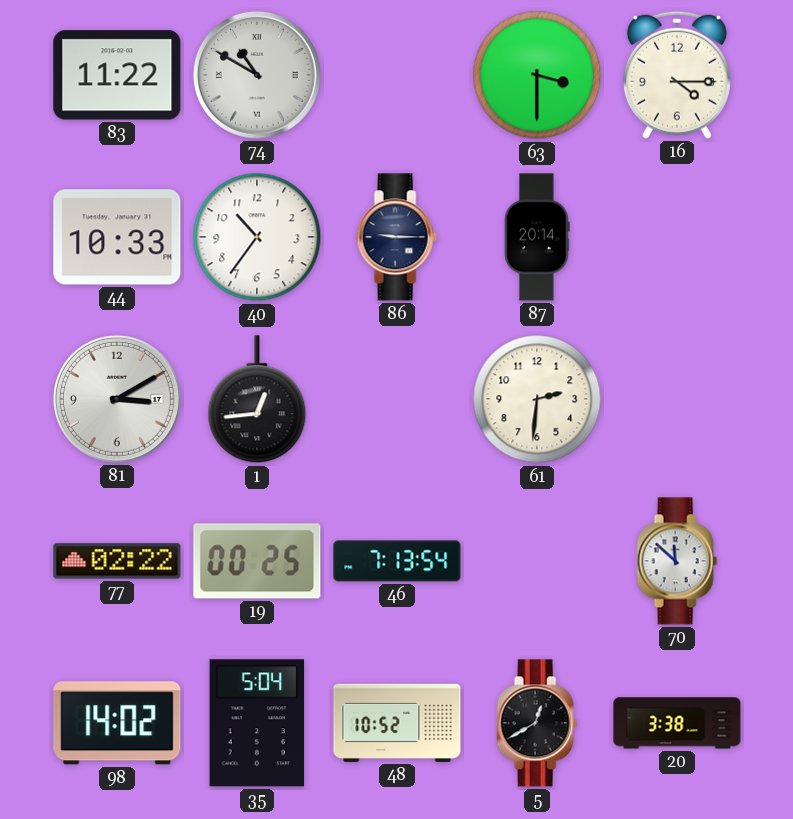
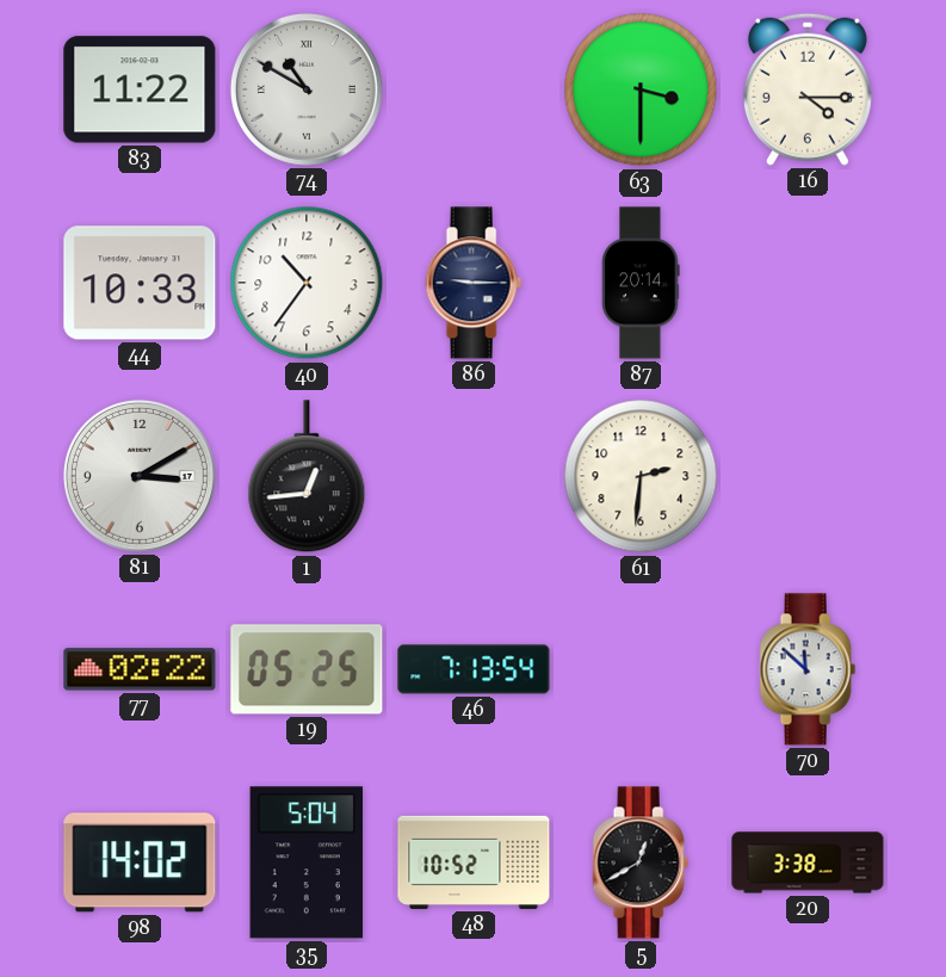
19: 00:25 -> 05:25
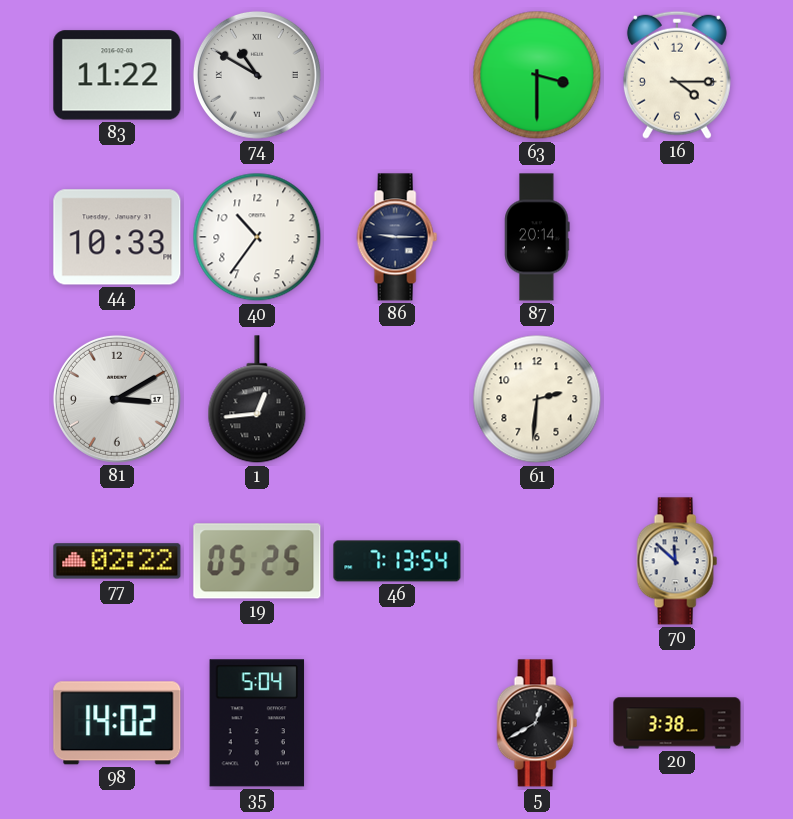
48: 10:52 -> none
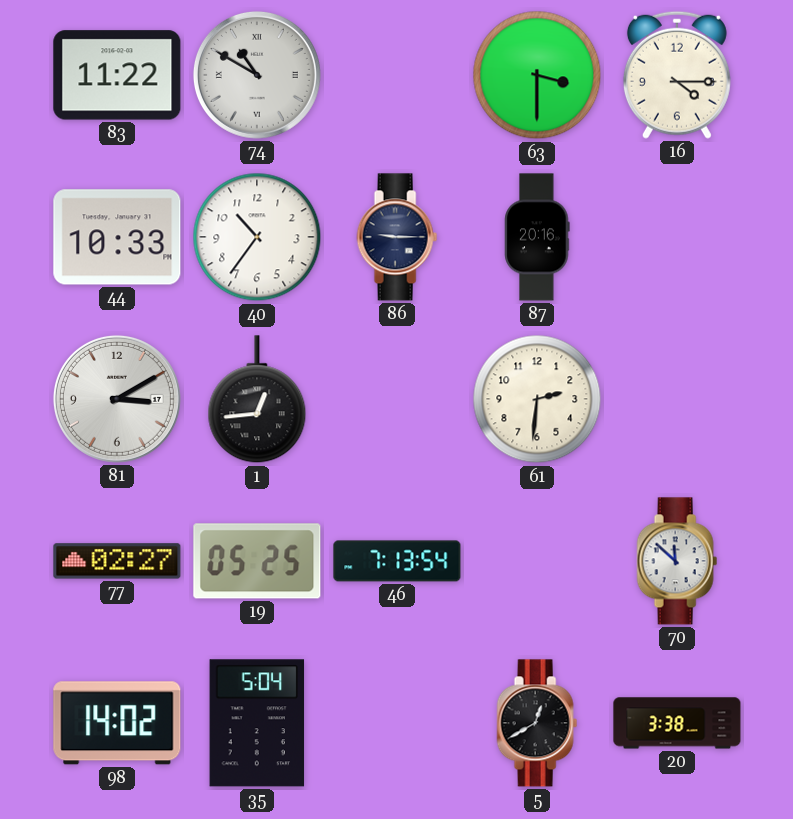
87: 20:14 -> 20:16
77: 02:22 -> 02:27
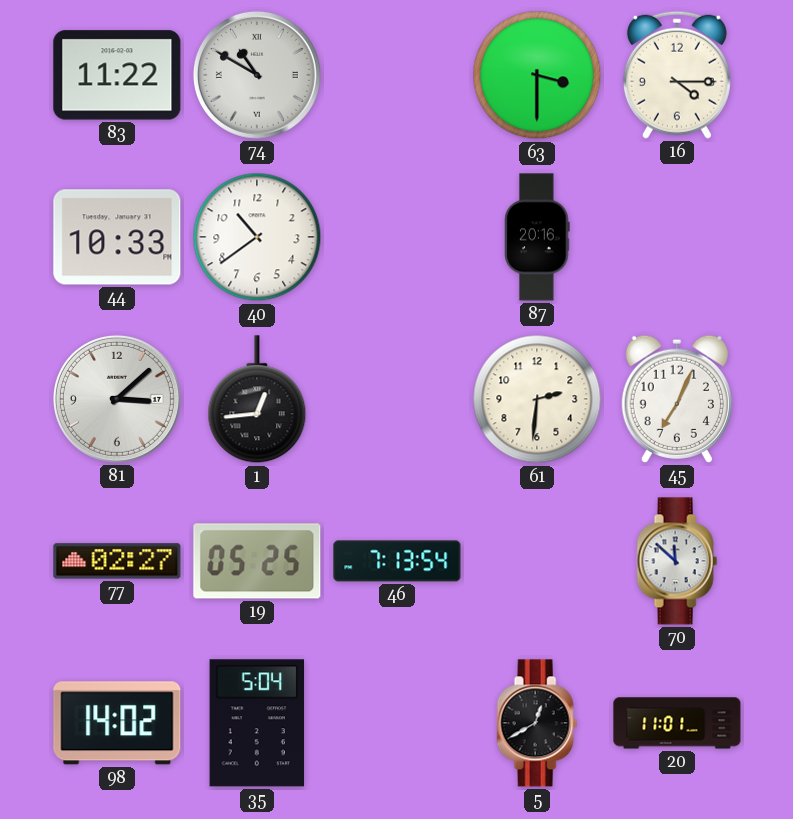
40: 10:36 -> 10:39
86: 9:15 -> none
81: 3:10 -> 3:08
45: none -> 7:04
20: 3:38 -> 11:01
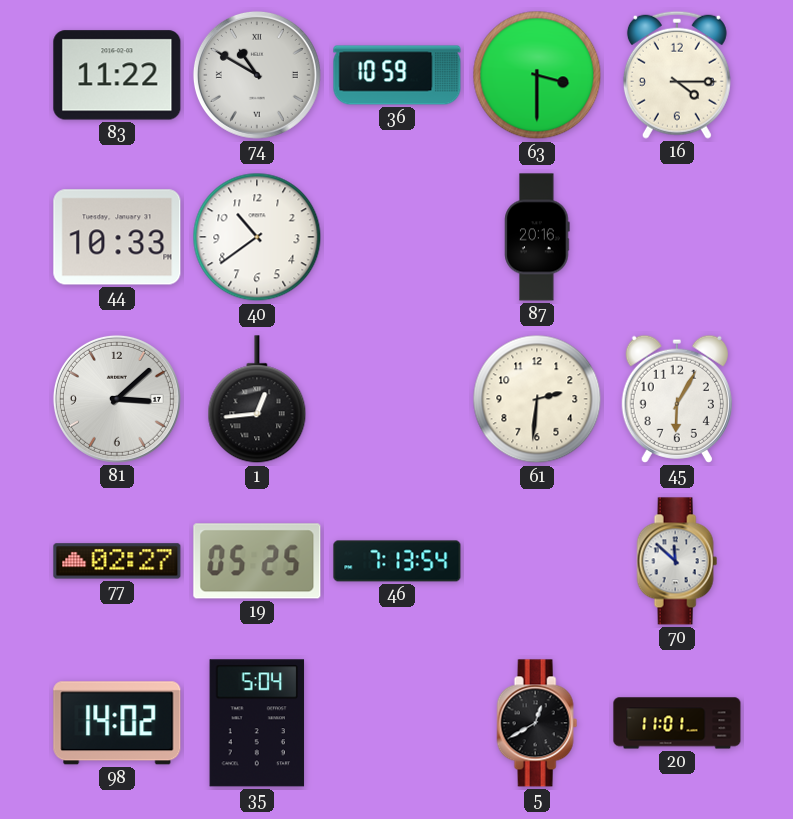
36: none -> 10:59
45: 7:04 -> 6:05
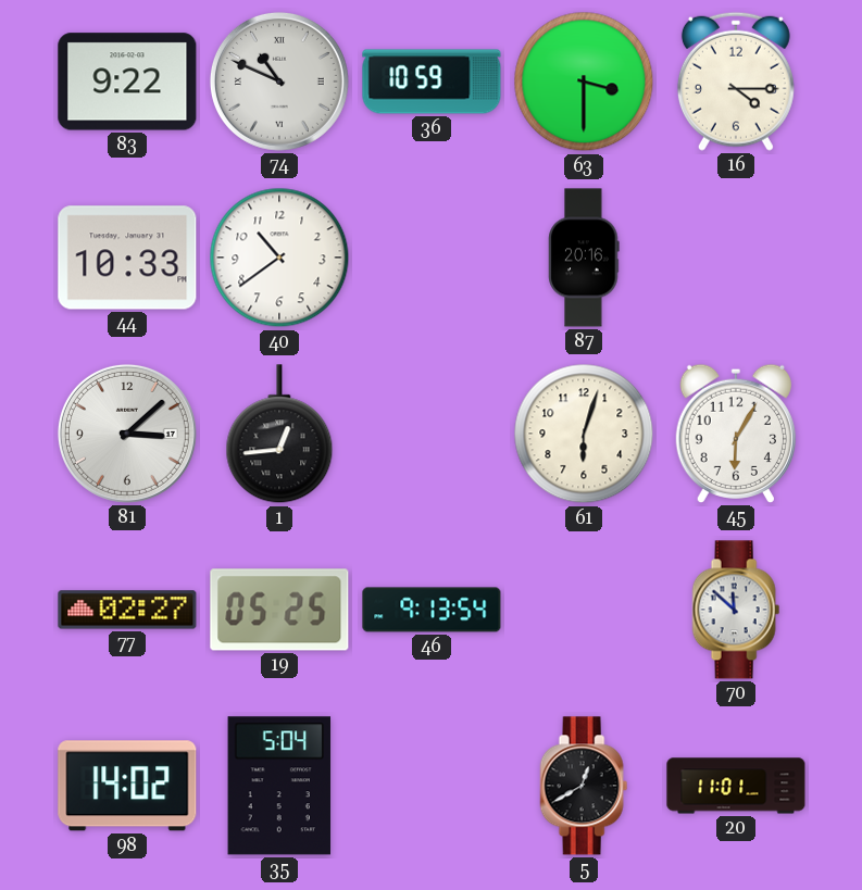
83: 11:22 -> 9:22
74: 10:50 -> 10:49
61: 2:31 -> 6:03
46: 7:13 -> 9:13
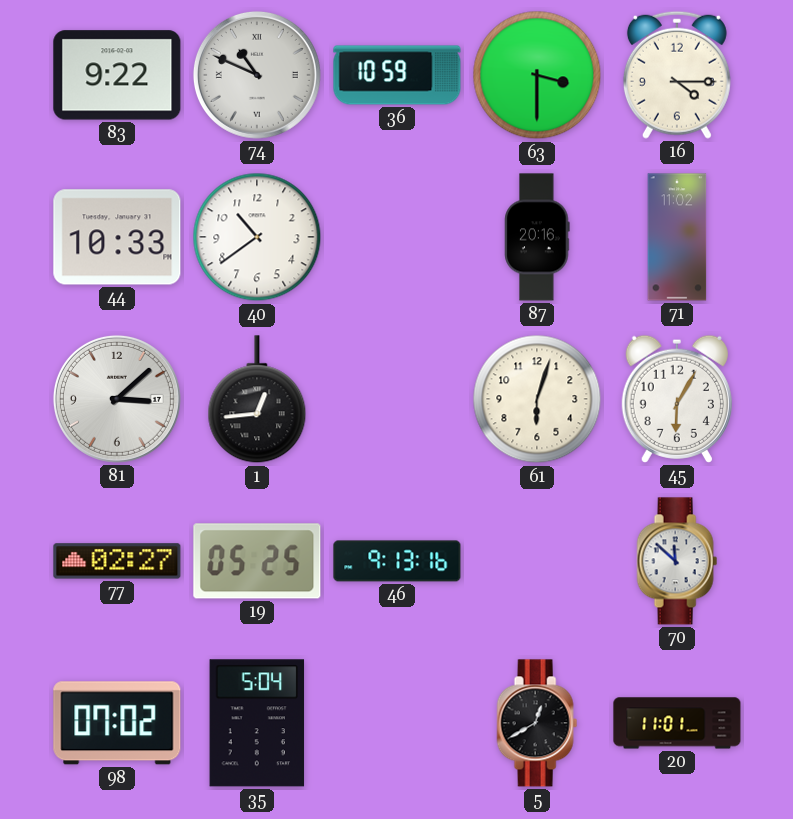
71: none -> 11:02
46: 9:13:54 -> 9:13:16
98: 14:02 -> 07:02
